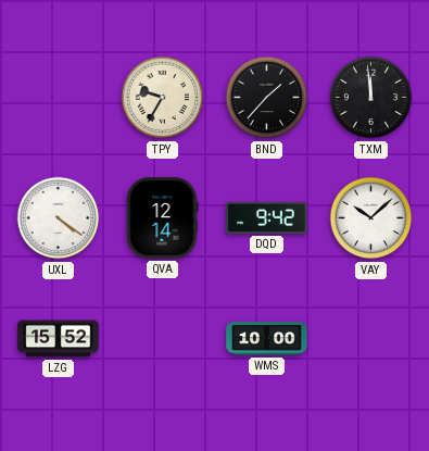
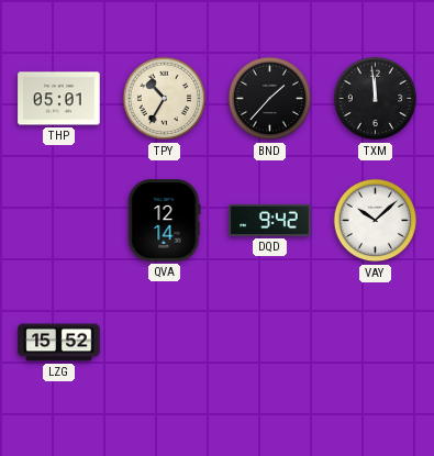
THP: none -> 05:01
TPY: 9:35 -> 10:35
UXL: 4:21 -> none
WMS: 10:00 -> none
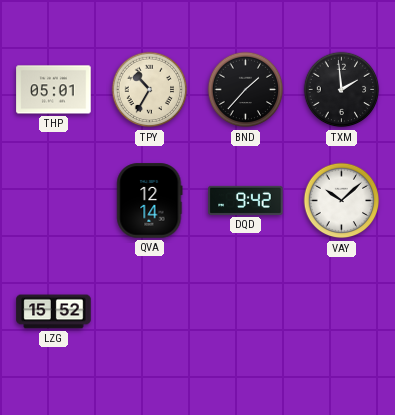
TXM: 11:59 -> 1:59
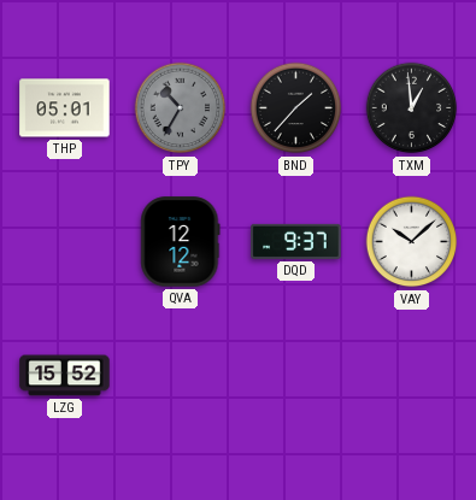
TPY dial: cream -> grey
TXM: 1:59 -> 12:59
QVA: 12:14 -> 12:12
DQD: 9:42 -> 9:37
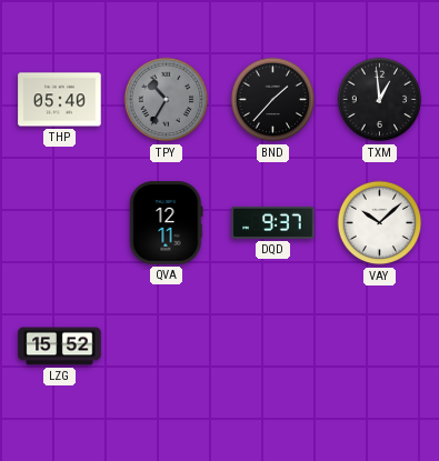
THP: 05:01 -> 05:40
QVA: 12:12 -> 12:11
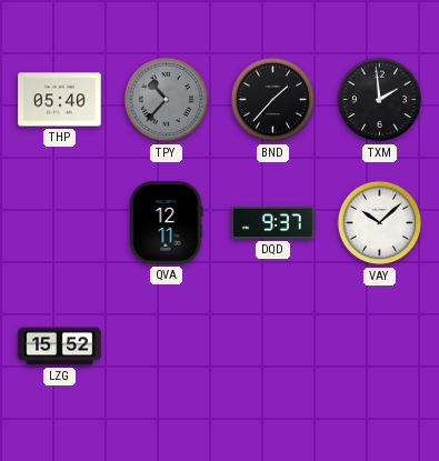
TPY: 10:35 -> 10:37
TXM: 12:59 -> 1:59
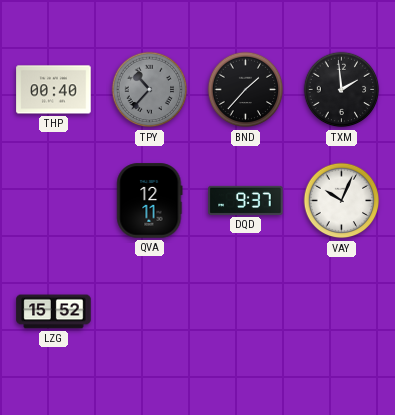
THP: 05:40 -> 00:40
VAY: 10:08 -> 10:04
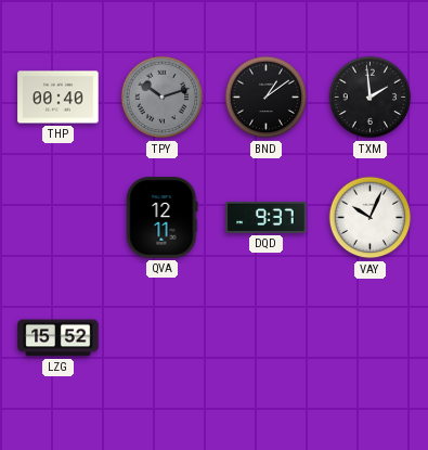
TPY: 10:37 -> 10:12
BND: 1:37 -> 1:09
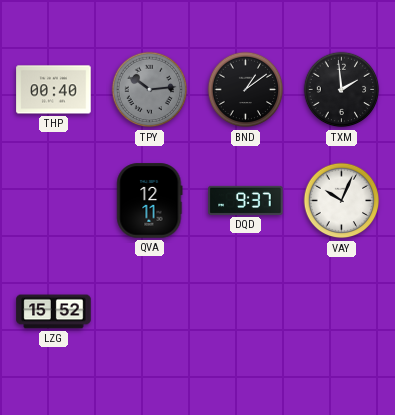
TPY: 10:12 -> 10:14
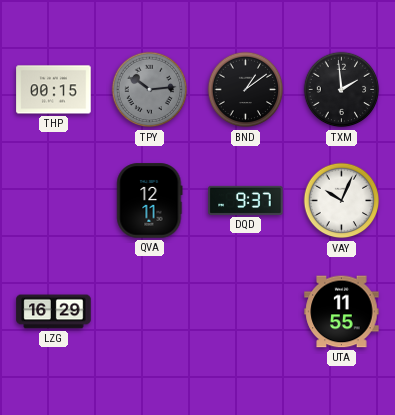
THP: 00:40 -> 00:15
LZG: 15:52 -> 16:29
UTA: none -> 11:55
